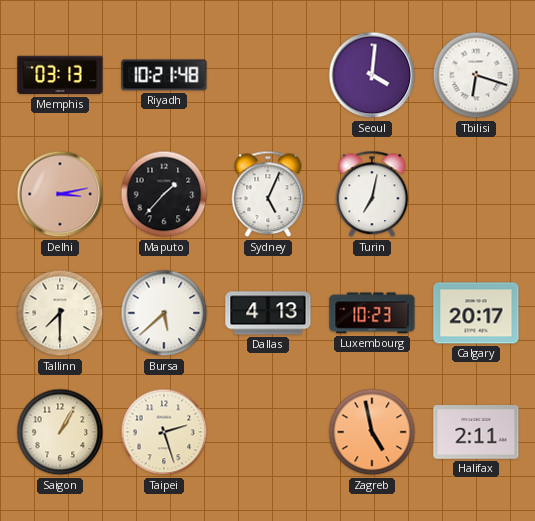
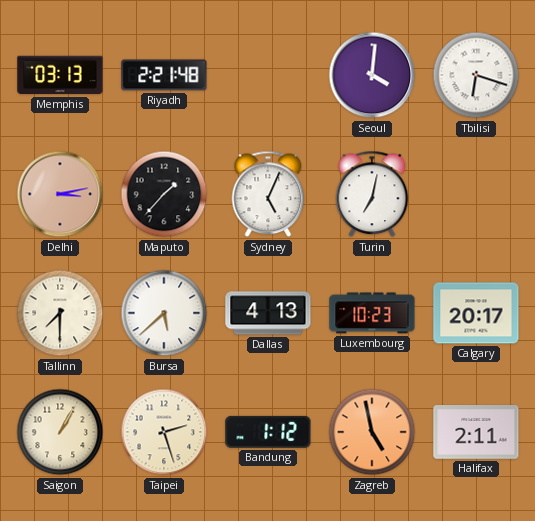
Riyadh: 10:21 -> 2:21
Bandung: none -> 1:12
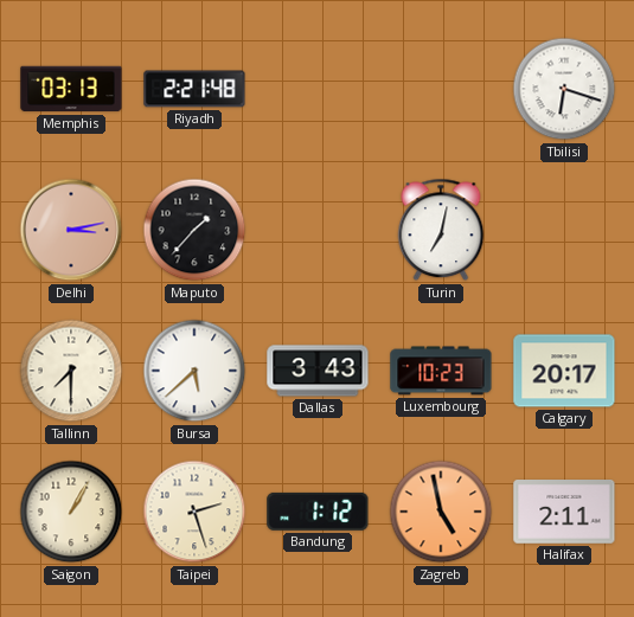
Seoul: 4:01 -> none
Sydney: 5:04 -> none
Dallas: 4:13 -> 3:43
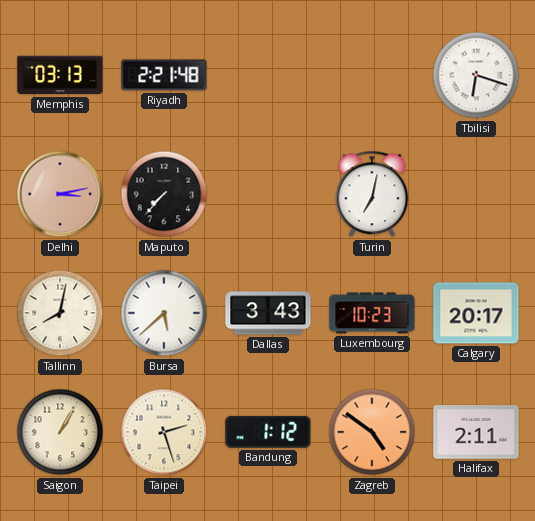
Maputo: 1:37 -> 7:37
Tallinn: 7:30 -> 8:02
Zagreb: 4:58 -> 4:51
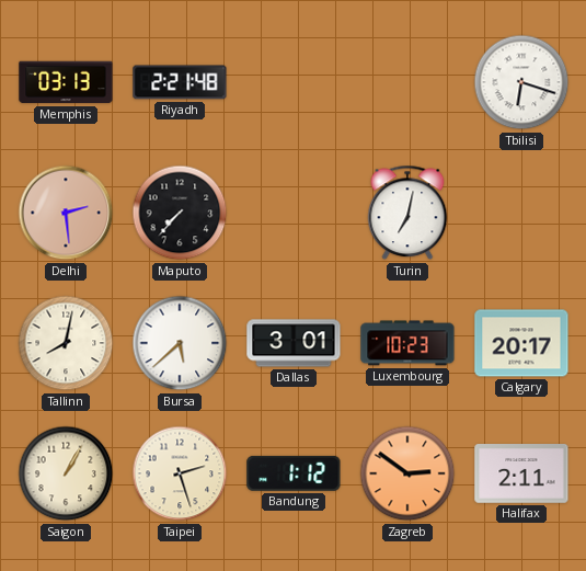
Delhi: 3:13 -> 2:29
Dallas: 3:43 -> 3:01
Zagreb: 4:51 -> 2:51
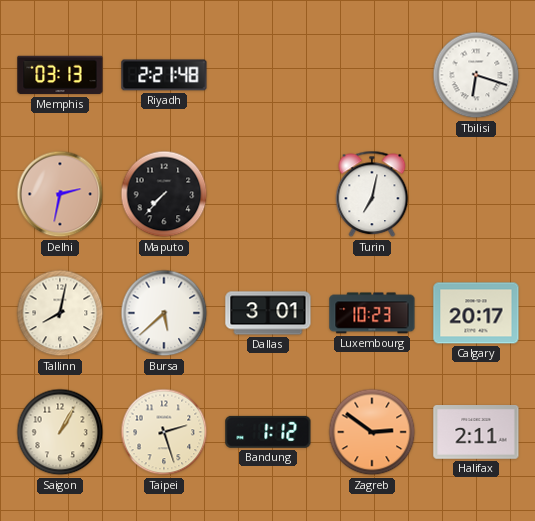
Delhi: 2:29 -> 2:32
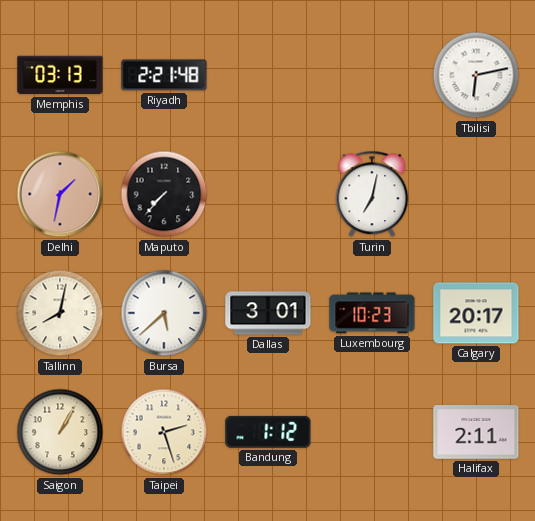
Tbilisi: 6:18 -> 6:13
Delhi: 2:32 -> 1:32
Zagreb: 2:51 -> none
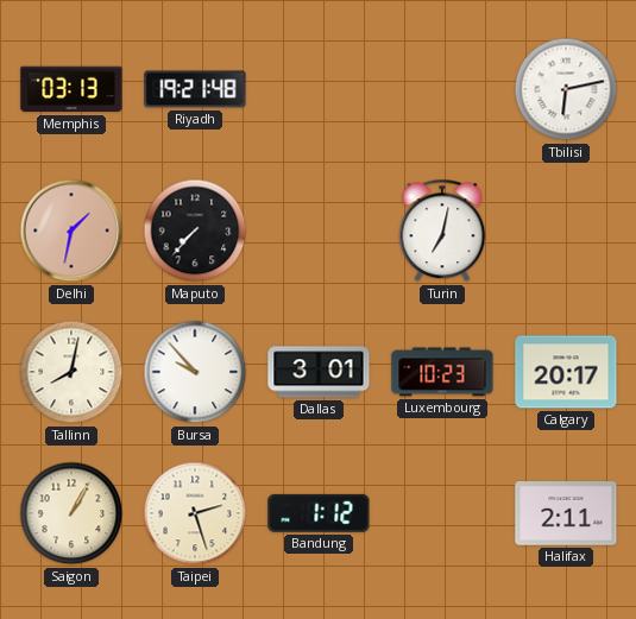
Riyadh: 2:21 -> 19:21
Bursa: 5:38 -> 9:53
